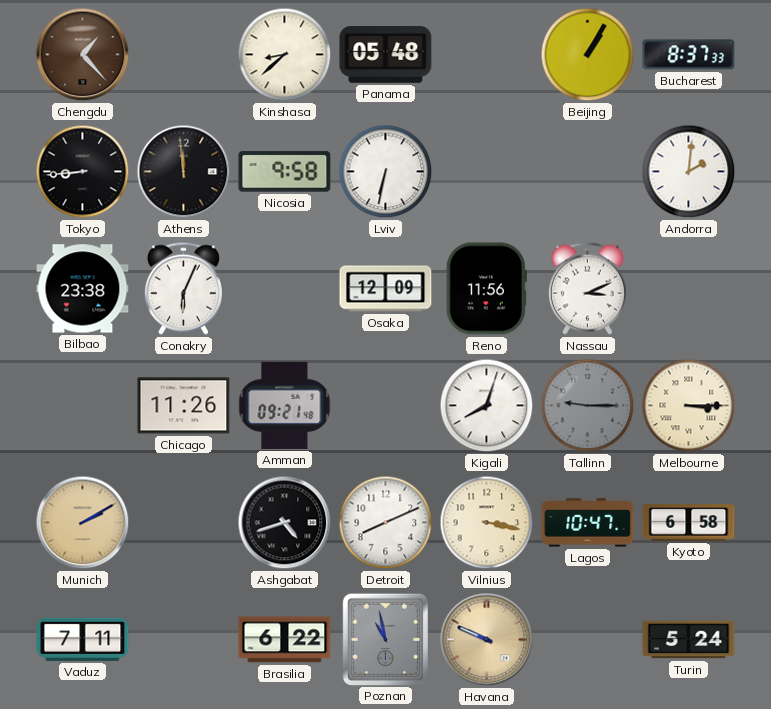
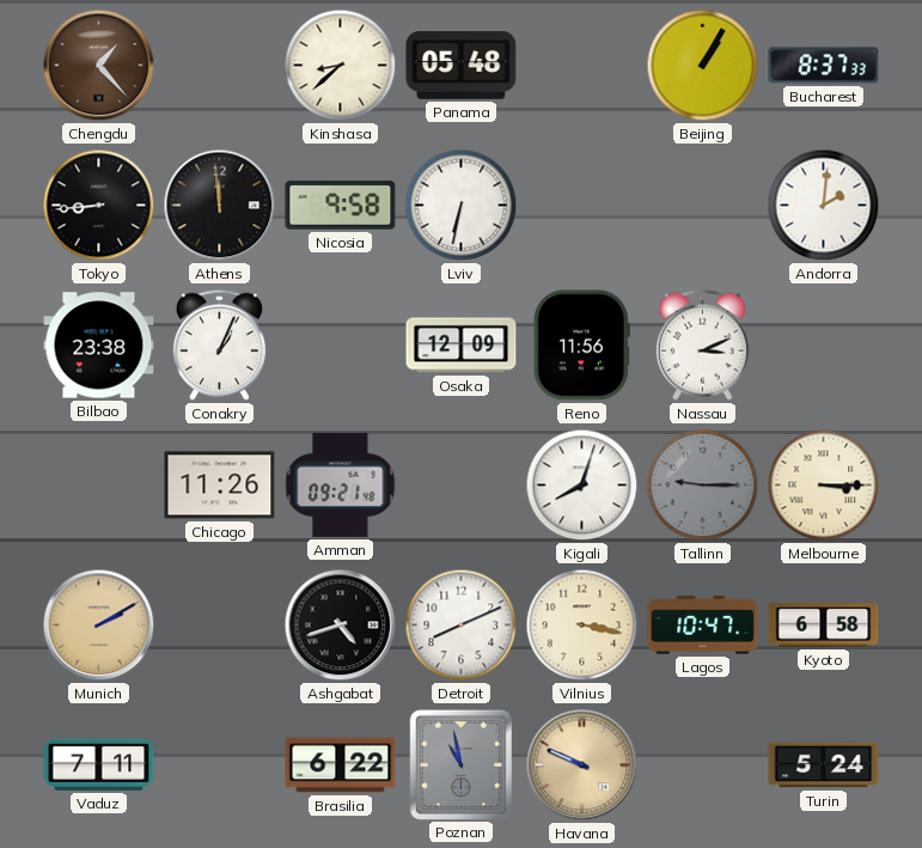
Conakry: 6:04 -> 1:04
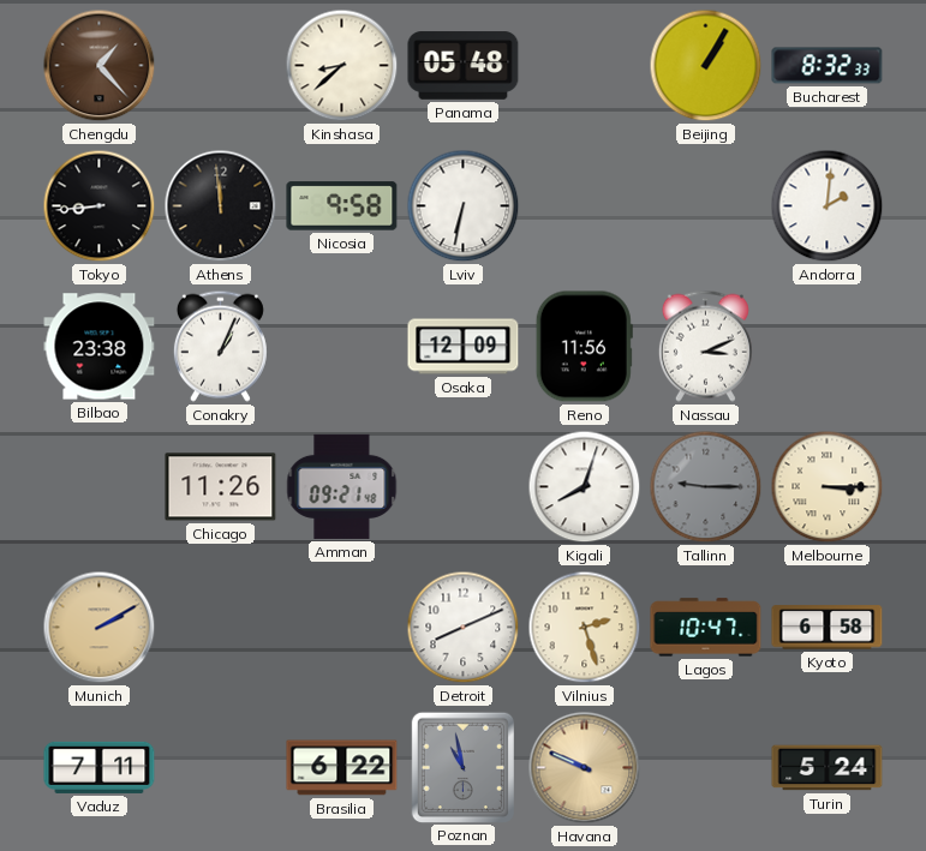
Bucharest: 8:37 -> 8:32
Ashgabat: 4:42 -> none
Vilnius: 3:17 -> 2:27
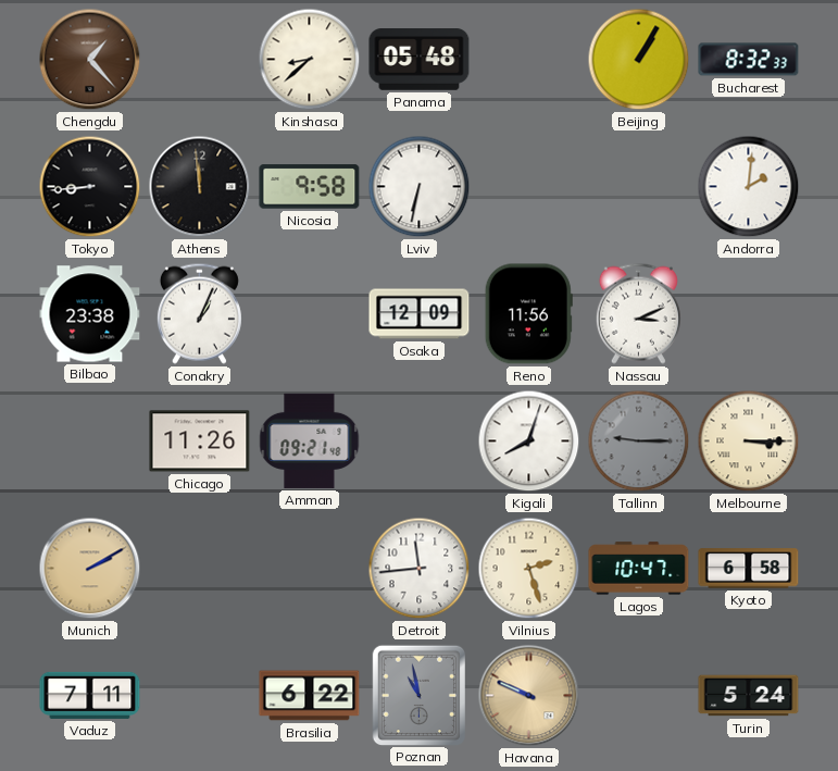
Detroit: 8:11 -> 11:44
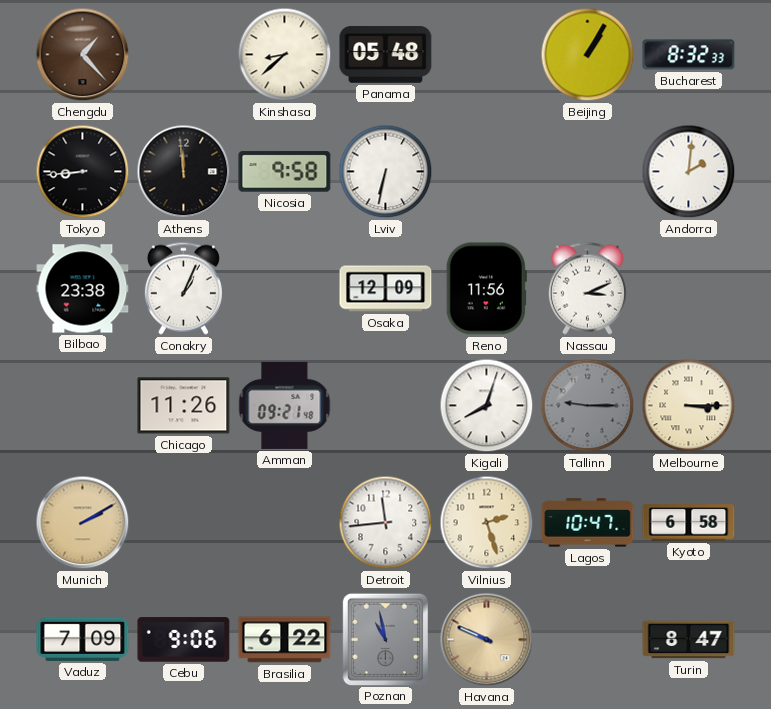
Vaduz: 7:11 -> 7:09
Cebu: none -> 9:06
Turin: 5:24 -> 8:47
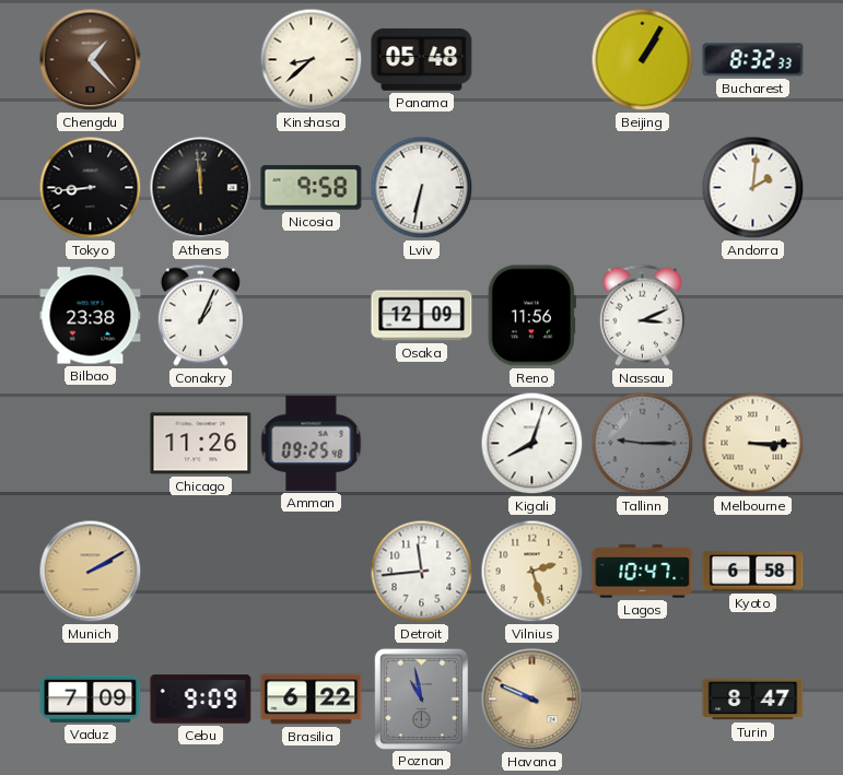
Amman: 09:21 -> 09:25
Cebu: 9:06 -> 9:09
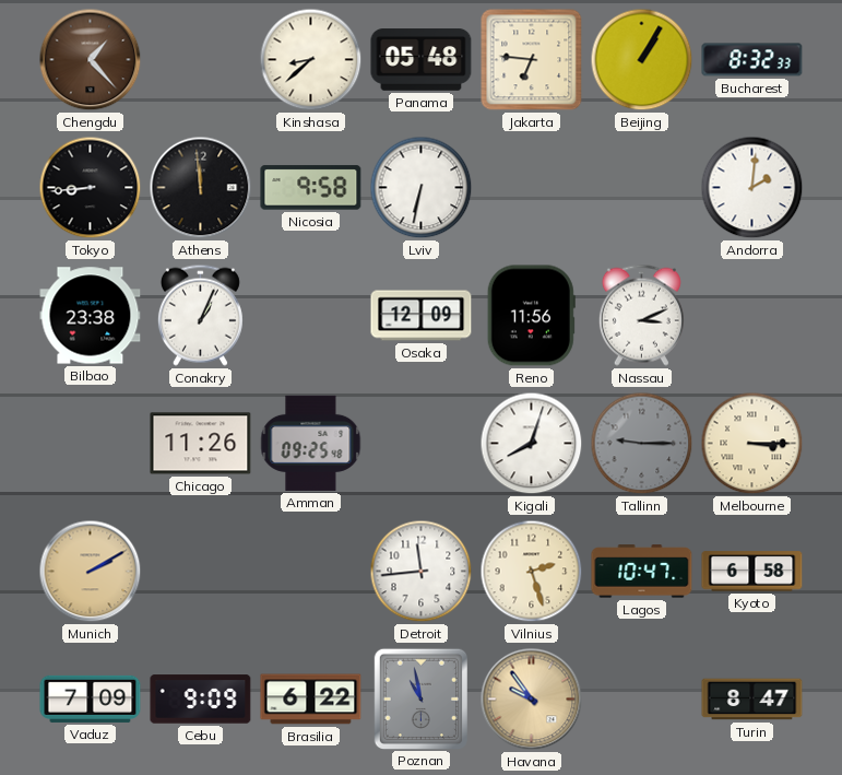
Jakarta: none -> 6:46
Havana: 9:49 -> 9:54
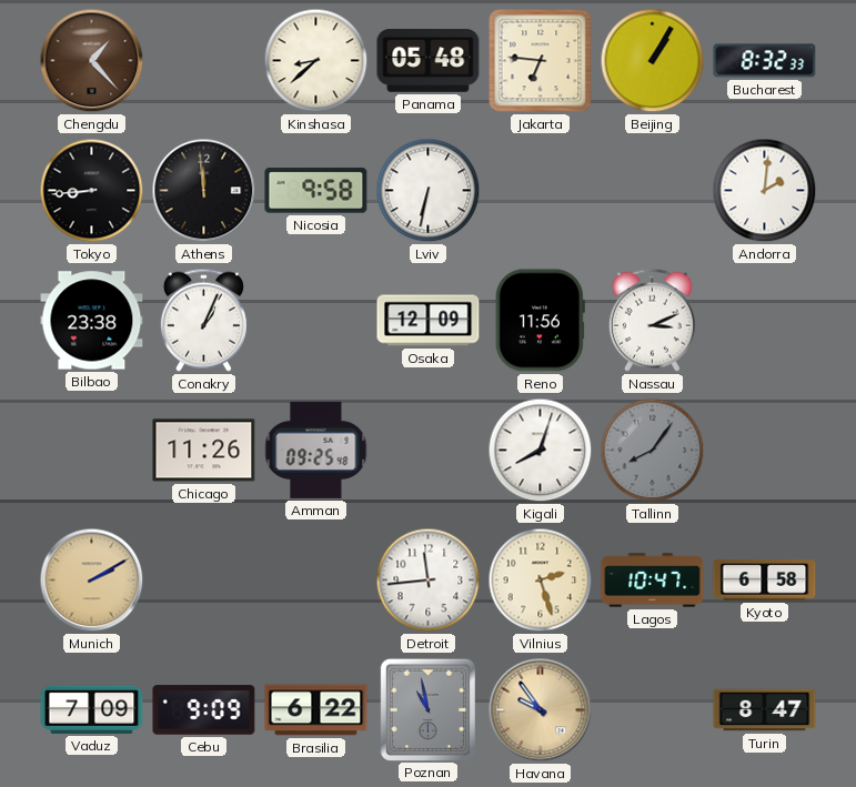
Tallinn: 9:15 -> 8:06
Melbourne: 3:15 -> none
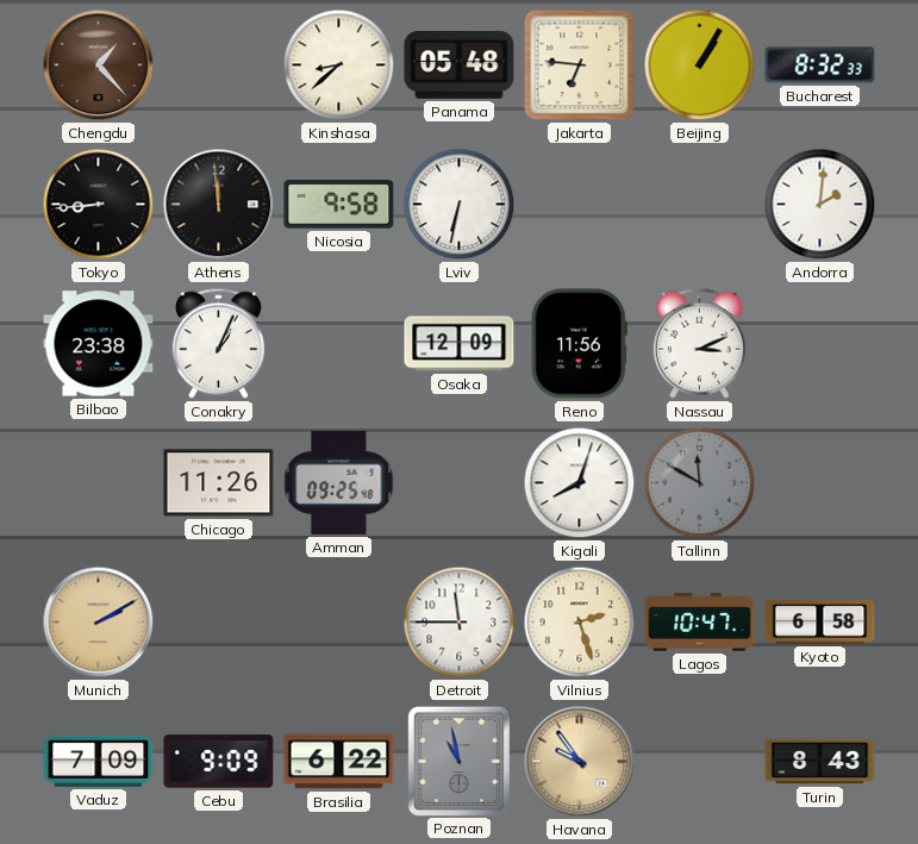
Tallinn: 8:06 -> 11:50
Detroit: 11:44 -> 11:45
Turin: 8:47 -> 8:43
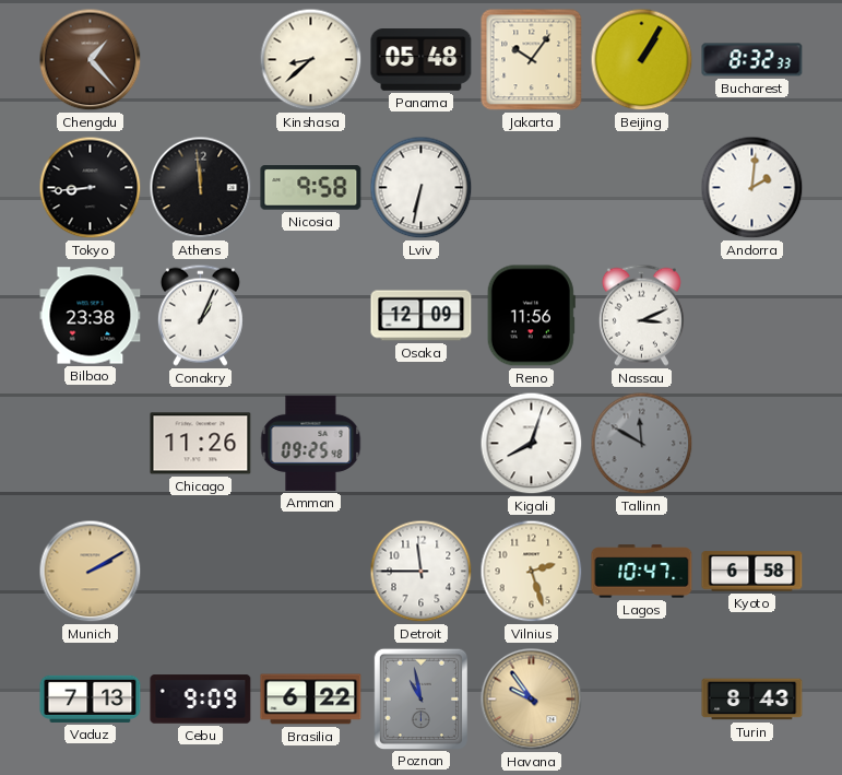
Jakarta: 6:46 -> 10:06
Vaduz: 7:09 -> 7:13
